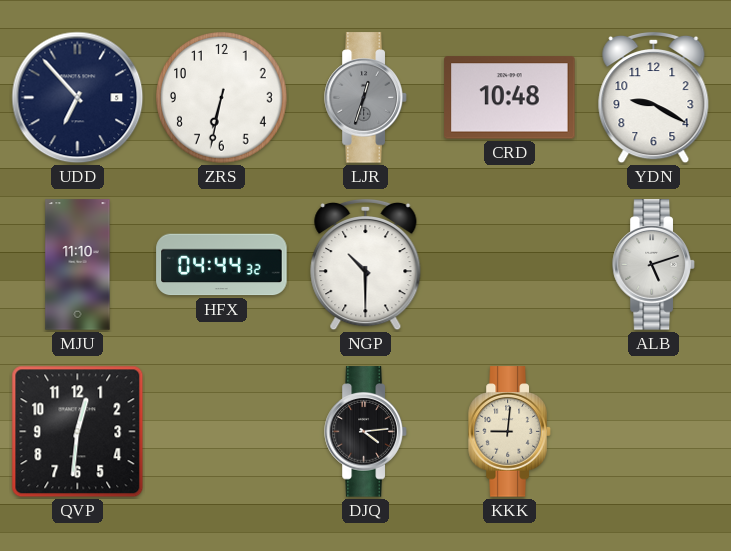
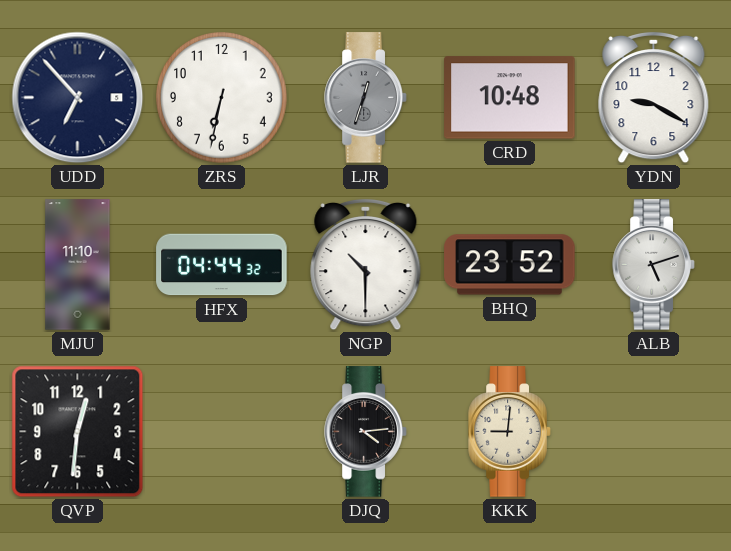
BHQ: none -> 23:52
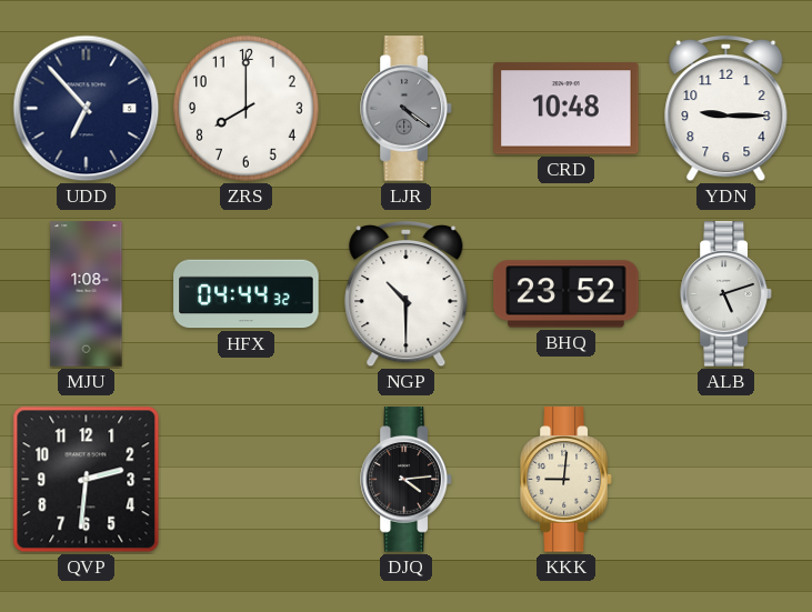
ZRS: 6:32 -> 8:00
LJR: 12:33 -> 4:21
YDN: 9:20 -> 9:15
MJU: 11:10 -> 1:08
QVP: 12:31 -> 2:31
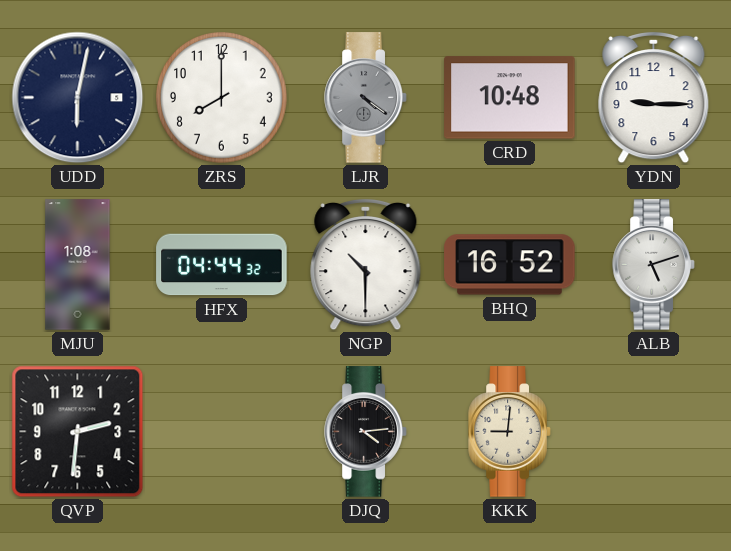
UDD: 6:53 -> 6:02
BHQ: 23:52 -> 16:52
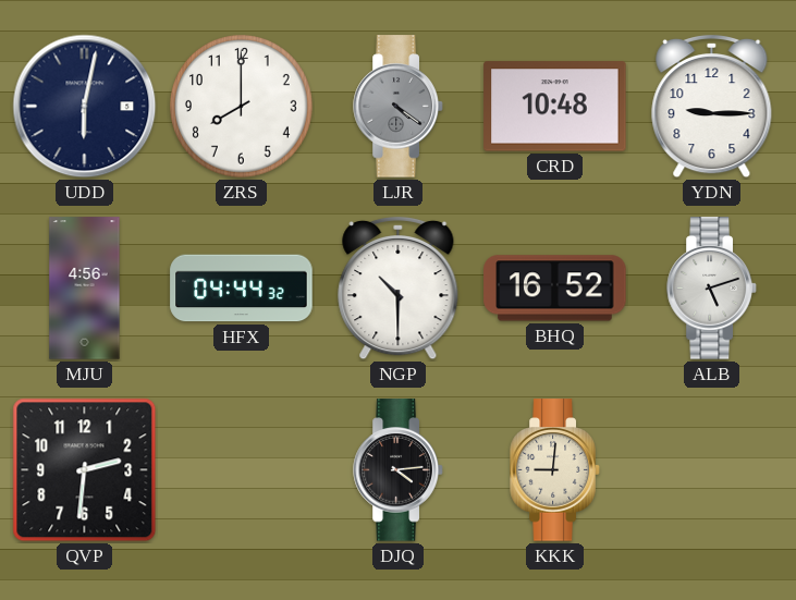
MJU: 1:08 -> 4:56
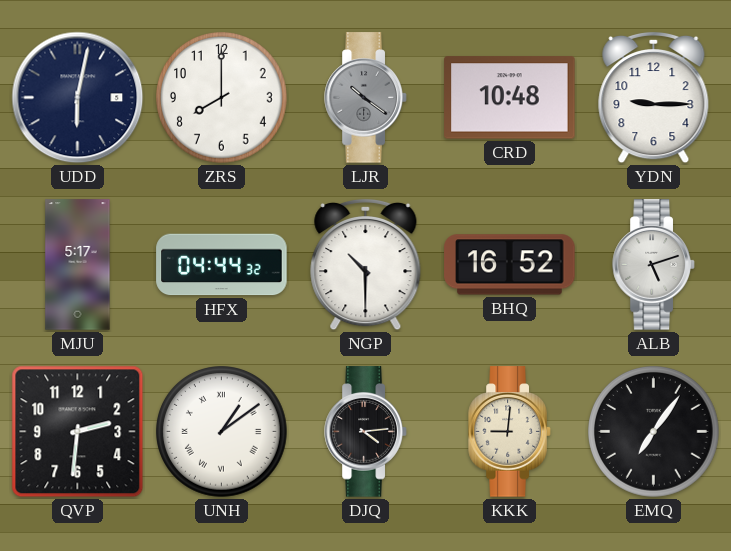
LJR: 4:21 -> 10:21
MJU: 4:56 -> 5:17
UNH: none -> 1:09
EMQ: none -> 7:06
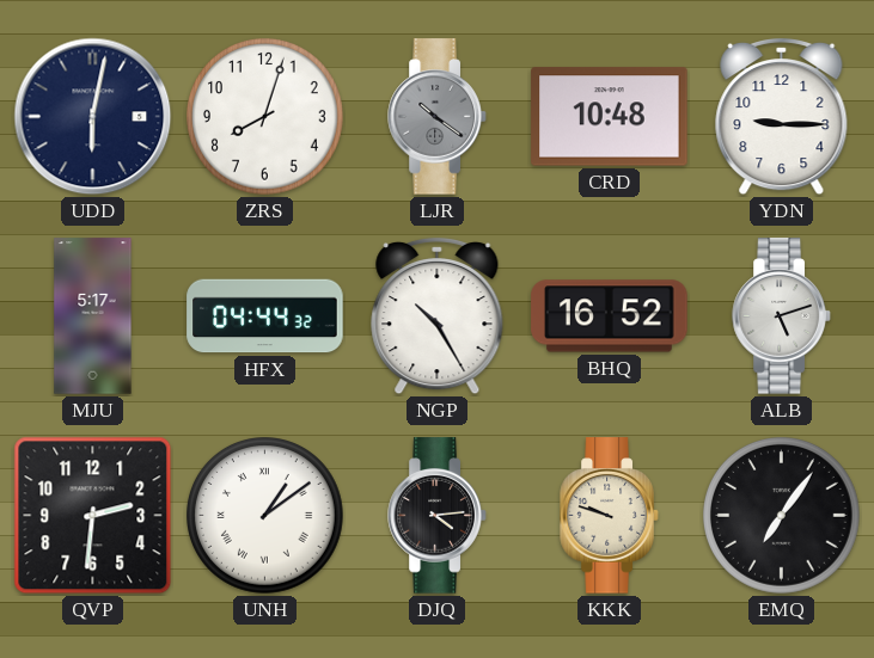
ZRS: 8:00 -> 8:03
NGP: 10:30 -> 10:25
KKK: 9:01 -> 9:48
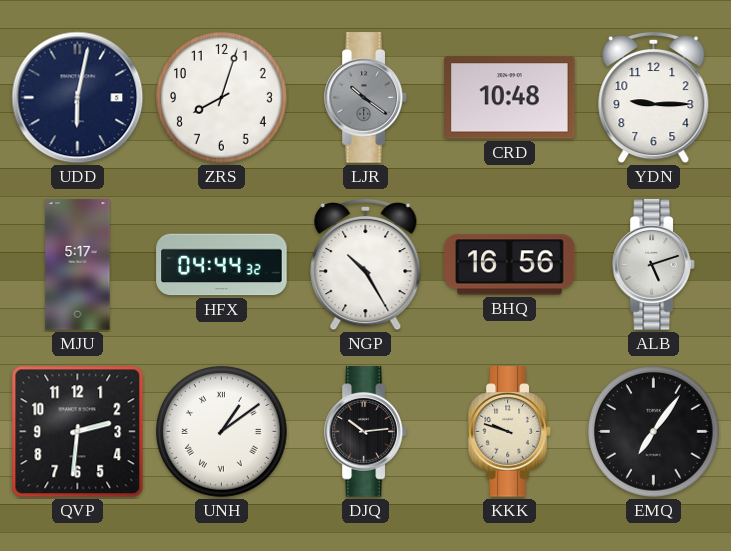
BHQ: 16:52 -> 16:56
DJQ: 4:14 -> 10:14
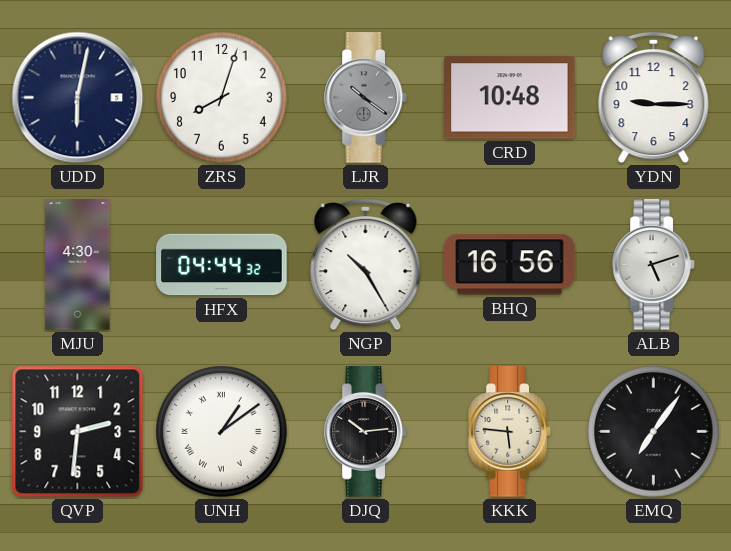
MJU: 5:17 -> 4:30
KKK: 9:48 -> 5:46
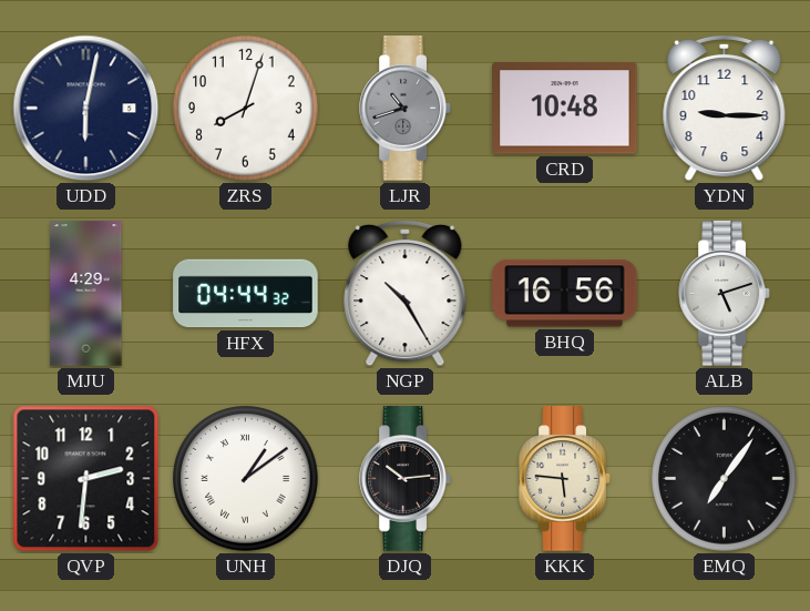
LJR: 10:21 -> 10:42
MJU: 4:30 -> 4:29
